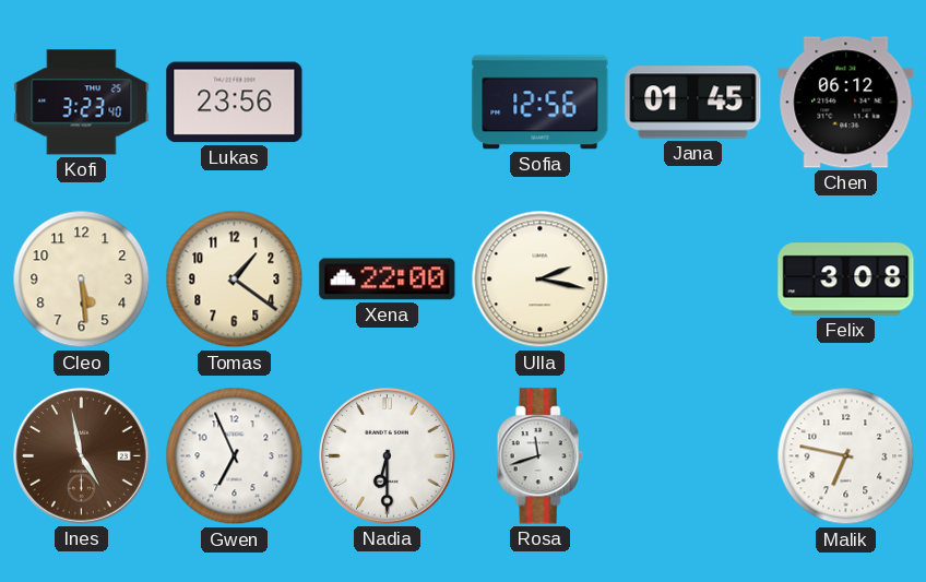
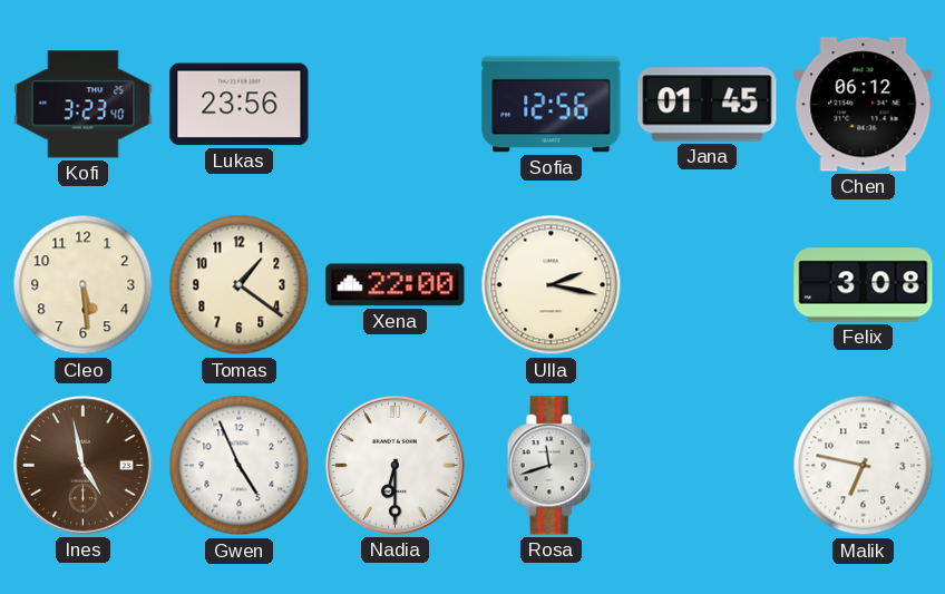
Gwen: 6:56 -> 4:56
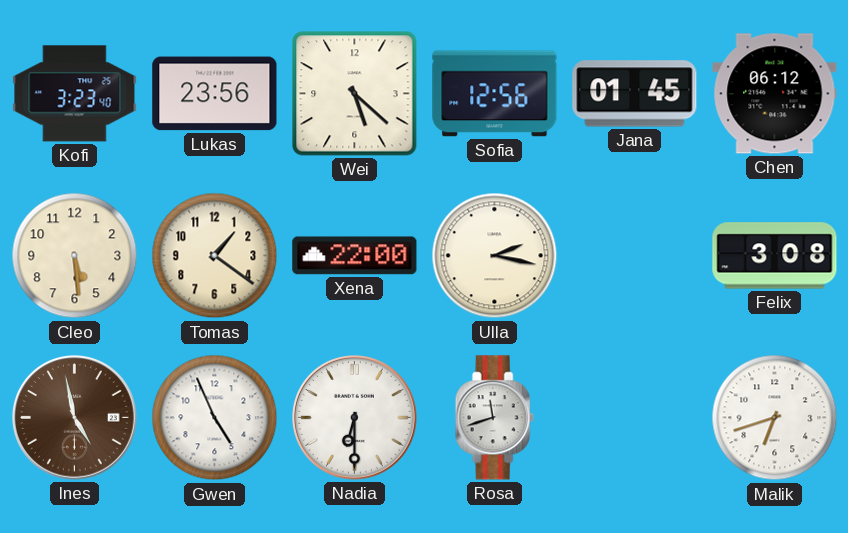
Wei: none -> 5:22
Malik: 6:47 -> 6:42
